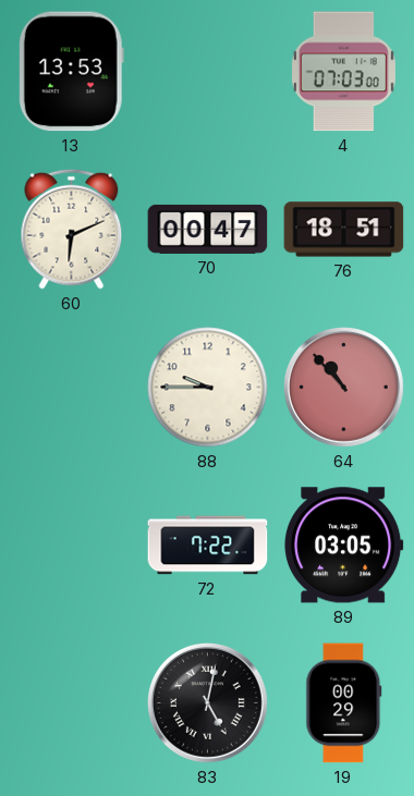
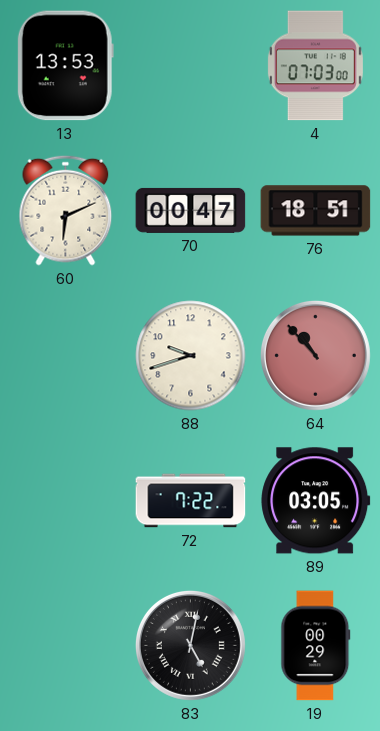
88: 9:45 -> 9:42
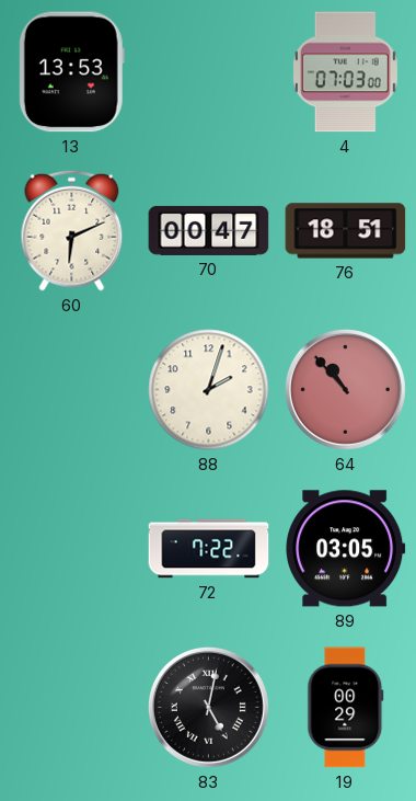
88: 9:42 -> 2:03
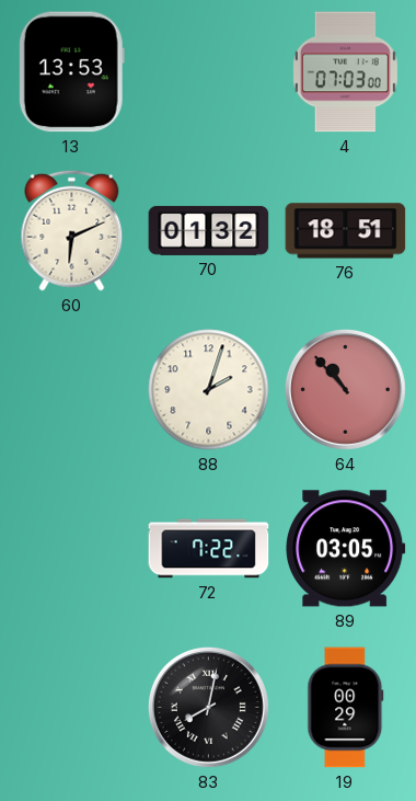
70: 00:47 -> 01:32
83: 5:02 -> 8:02
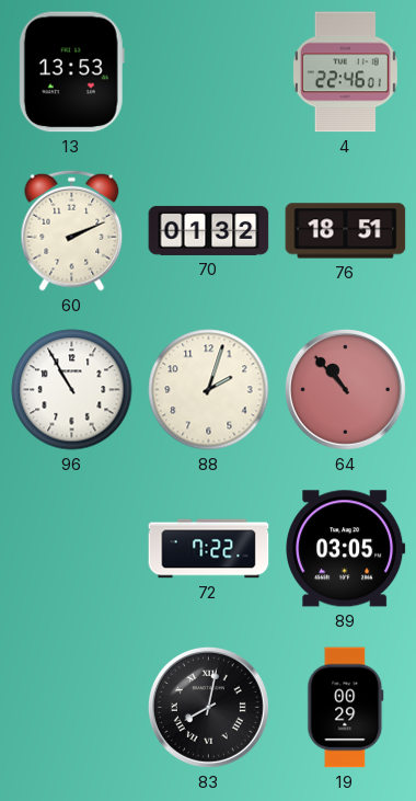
4: 07:03 -> 22:46
60: 6:11 -> 2:11
96: none -> 10:55
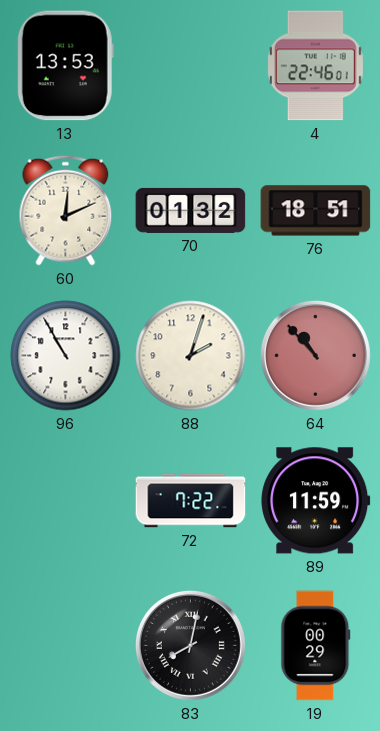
60: 2:11 -> 12:11
89: 03:05 -> 11:59
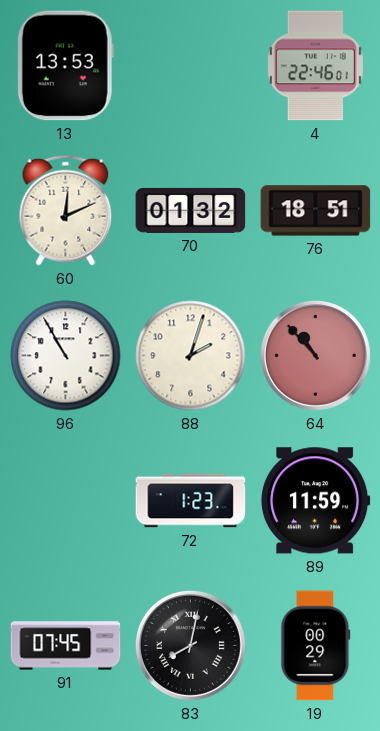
72: 7:22 -> 1:23
91: none -> 07:45
